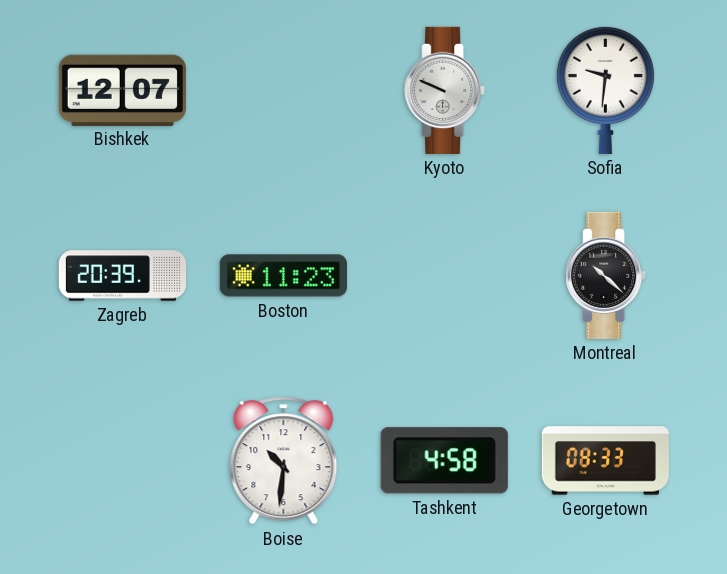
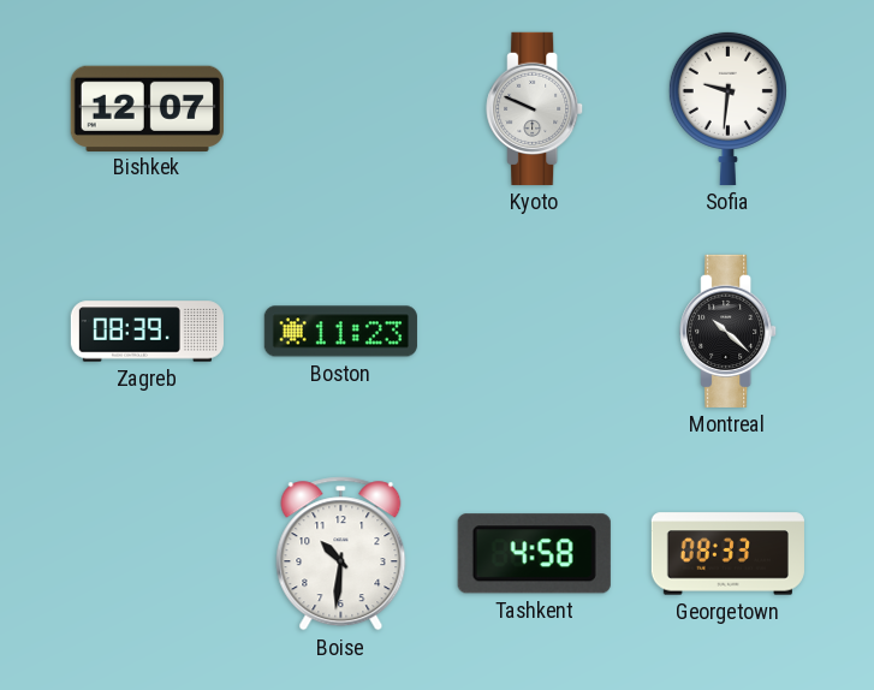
Zagreb: 20:39 -> 08:39
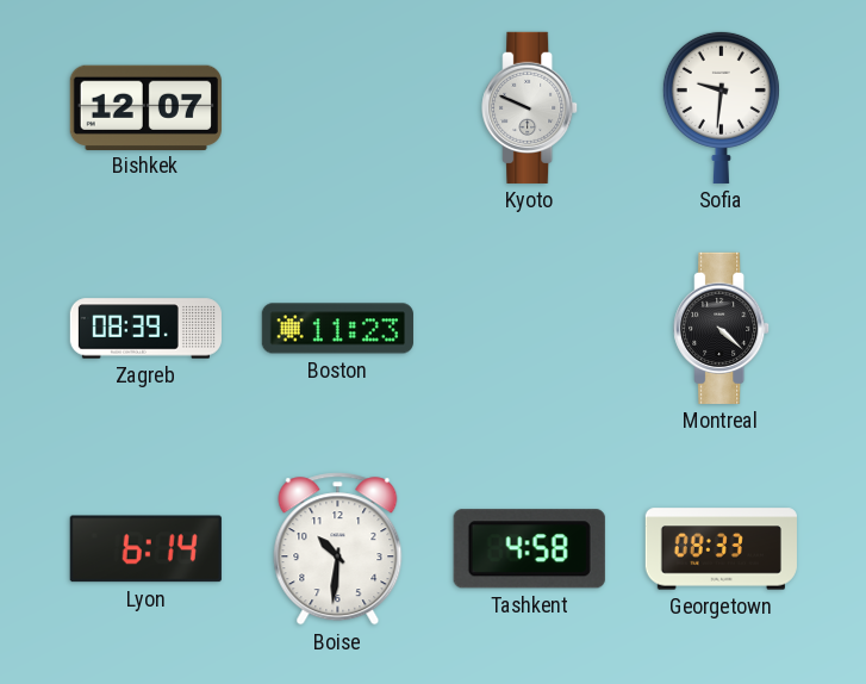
Montreal: 10:22 -> 4:22
Lyon: none -> 6:14
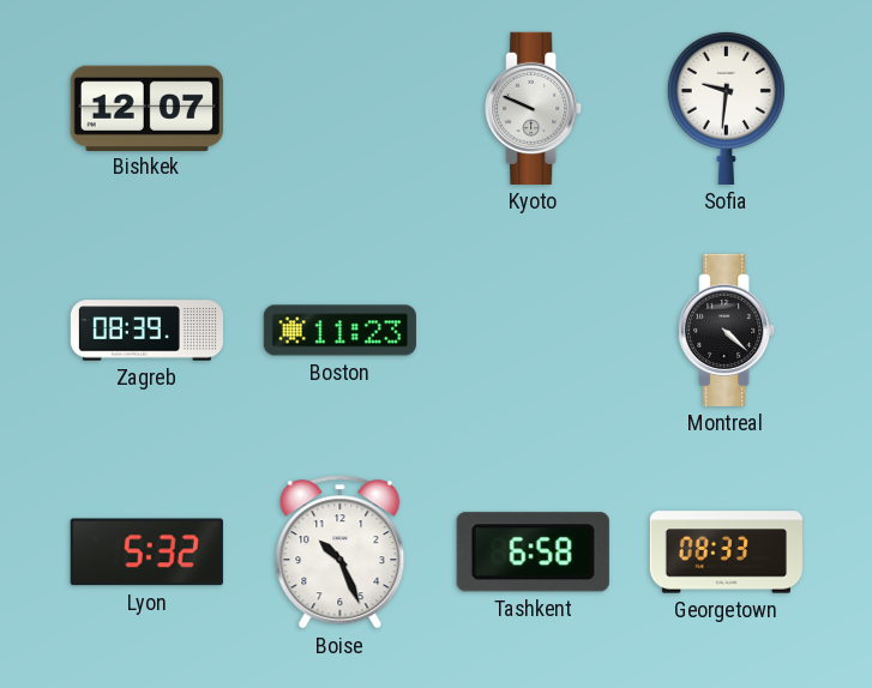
Lyon: 6:14 -> 5:32
Boise: 10:31 -> 10:26
Tashkent: 4:58 -> 6:58
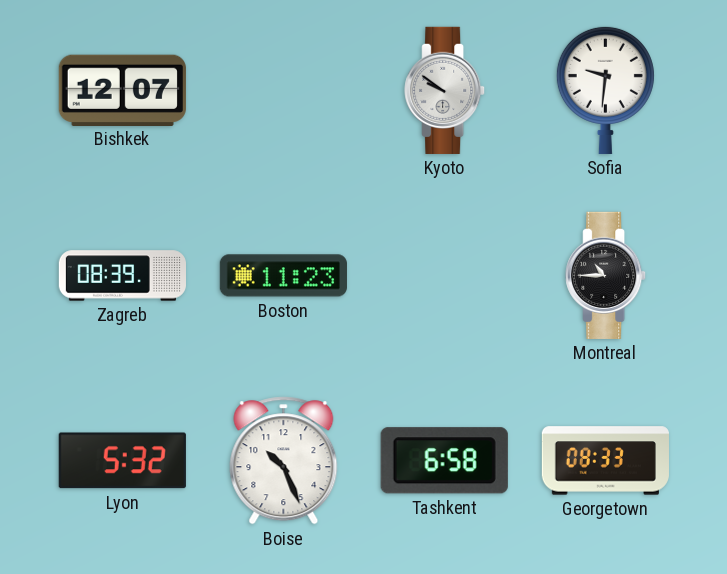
Kyoto: 9:49 -> 9:51
Montreal: 4:22 -> 10:45
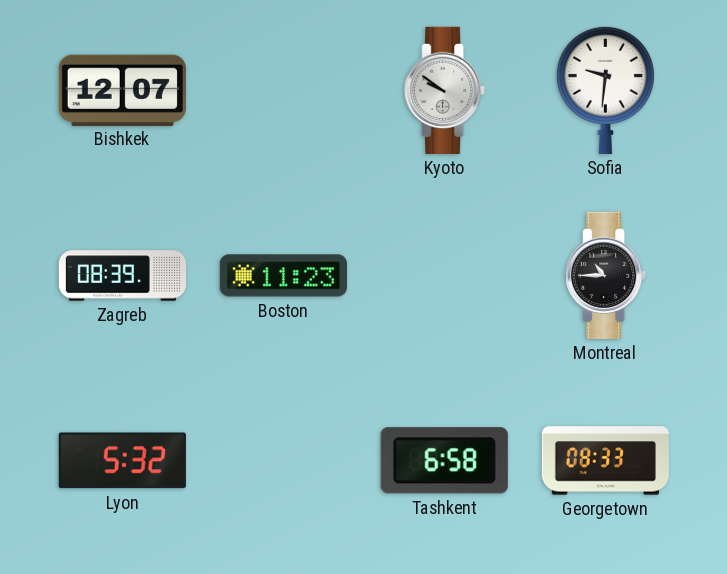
Boise: 10:26 -> none
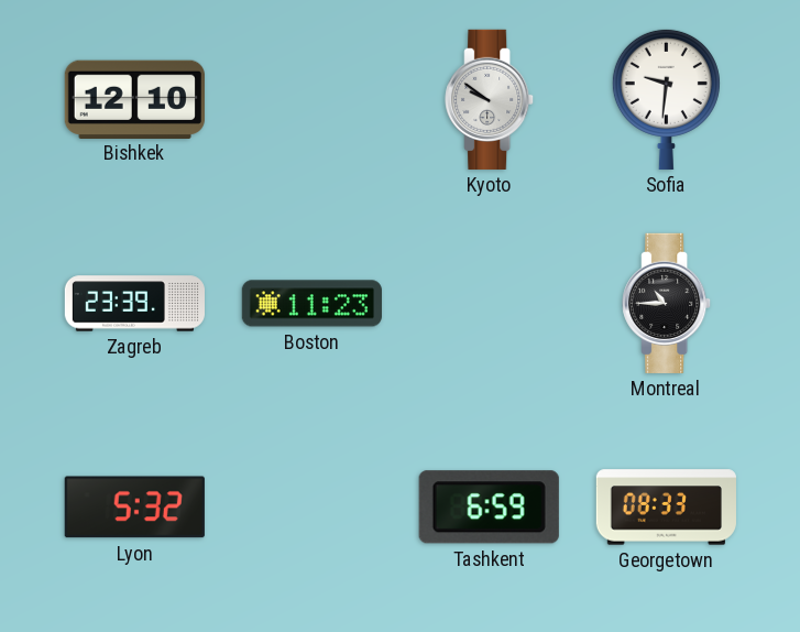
Bishkek: 12:07 -> 12:10
Zagreb: 08:39 -> 23:39
Tashkent: 6:58 -> 6:59
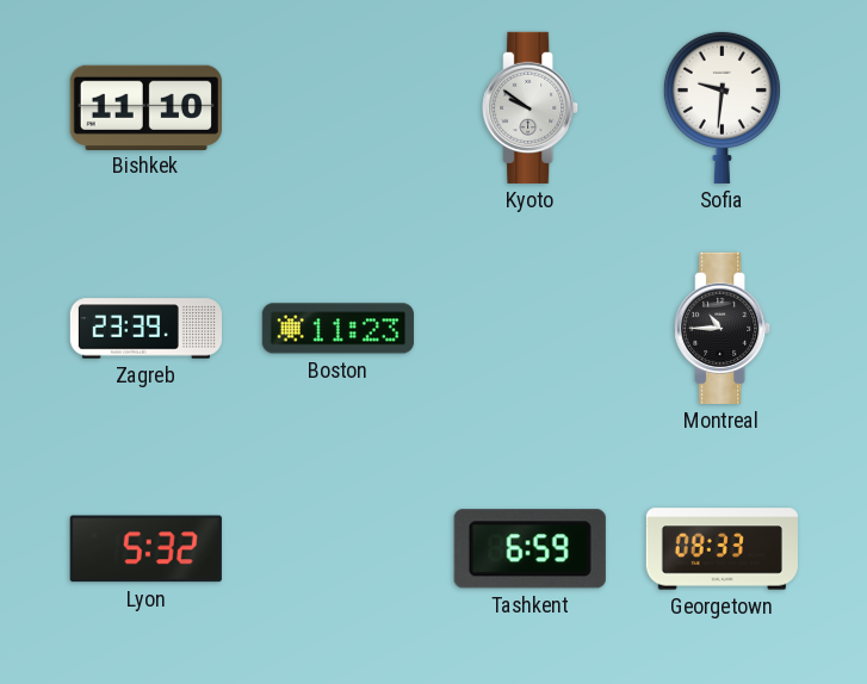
Bishkek: 12:10 -> 11:10
